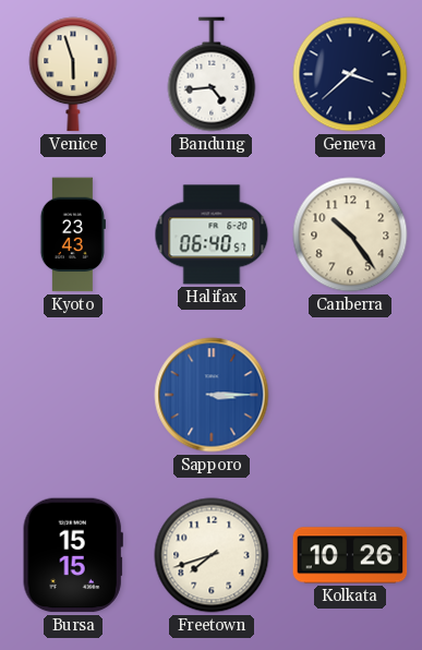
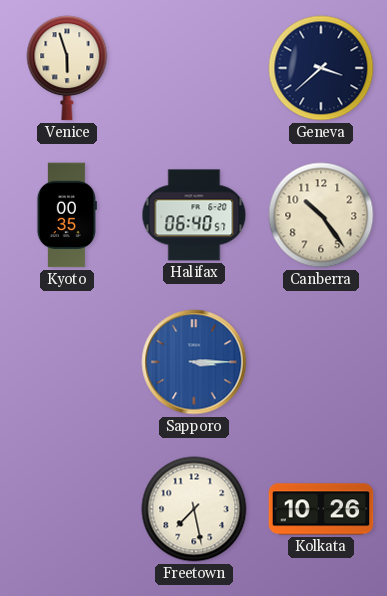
Bandung: 4:44 -> none
Kyoto: 23:43 -> 00:35
Bursa: 15:15 -> none
Freetown: 7:42 -> 7:28
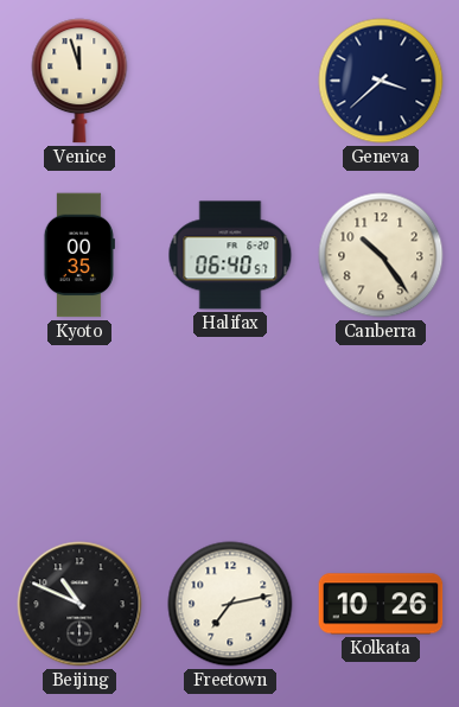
Venice: 5:57 -> 11:57
Sapporo: 3:15 -> none
Beijing: none -> 10:49
Freetown: 7:28 -> 7:13
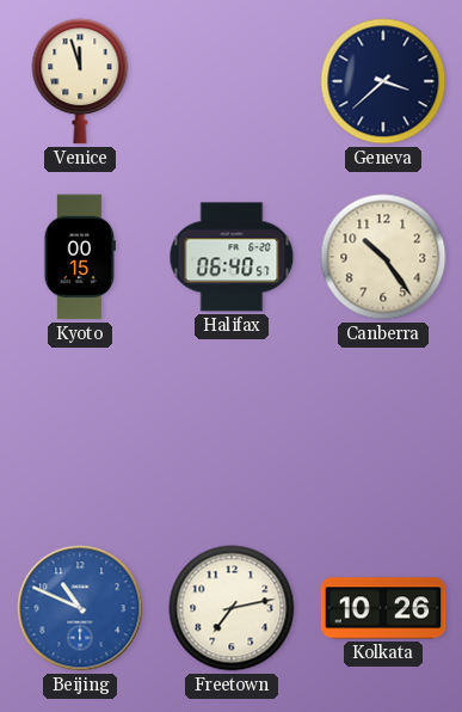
Kyoto: 00:35 -> 00:15
Beijing dial: black -> blue
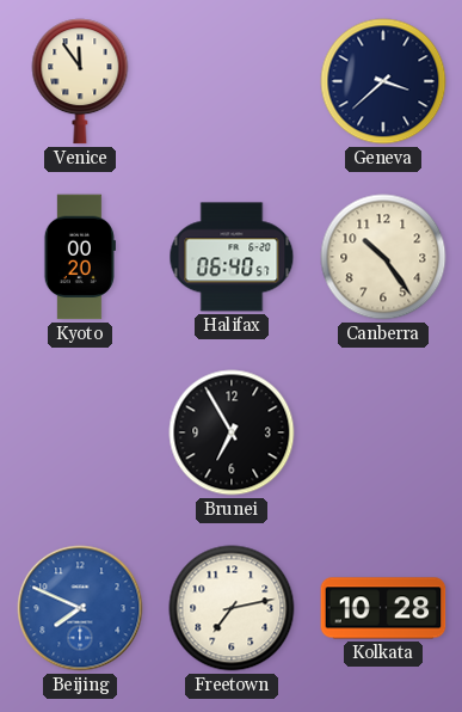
Venice: 11:57 -> 11:54
Kyoto: 00:15 -> 00:20
Brunei: none -> 6:55
Beijing: 10:49 -> 7:49
Kolkata: 10:26 -> 10:28
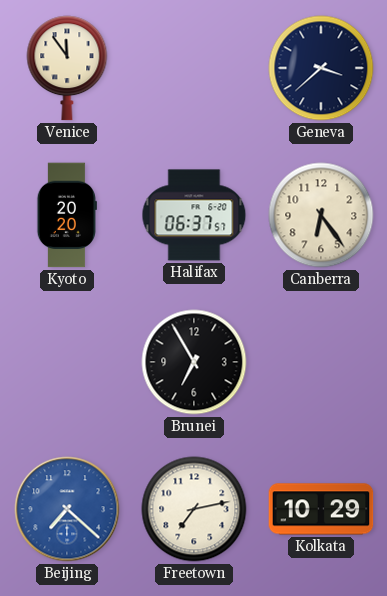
Kyoto: 00:20 -> 20:20
Halifax: 06:40 -> 06:37
Canberra: 10:24 -> 6:24
Beijing: 7:49 -> 7:22
Kolkata: 10:28 -> 10:29
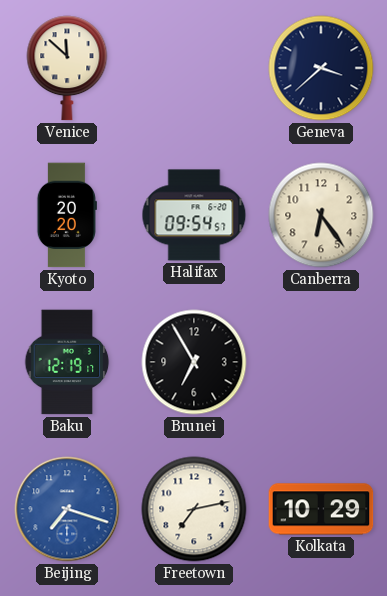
Venice: 11:54 -> 11:52
Halifax: 06:37 -> 09:54
Baku: none -> 12:19
Beijing: 7:22 -> 7:18
